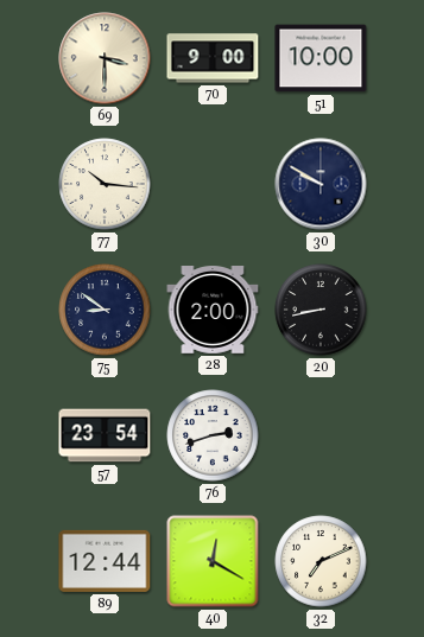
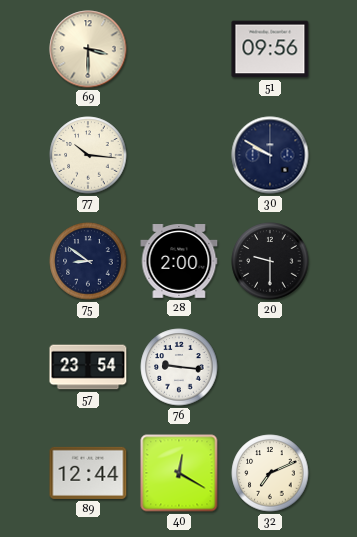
70: 9:00 -> none
51: 10:00 -> 09:56
20: 8:43 -> 9:30
76: 2:42 -> 9:16
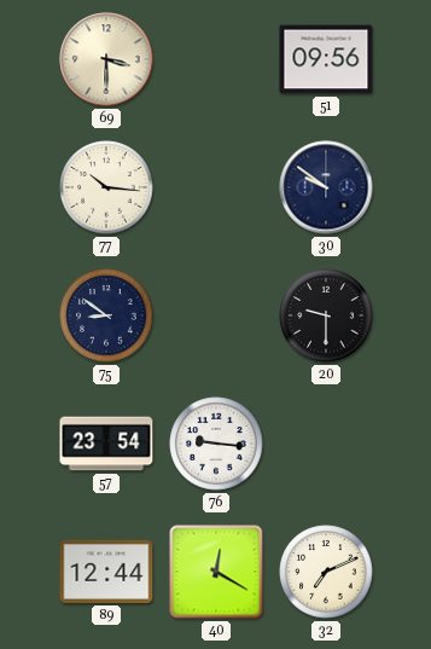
30: 9:50 -> 9:51
28: 2:00 -> none
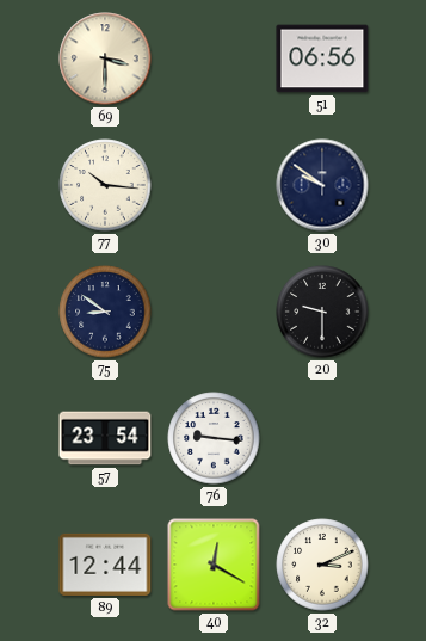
51: 09:56 -> 06:56
32: 7:11 -> 3:11
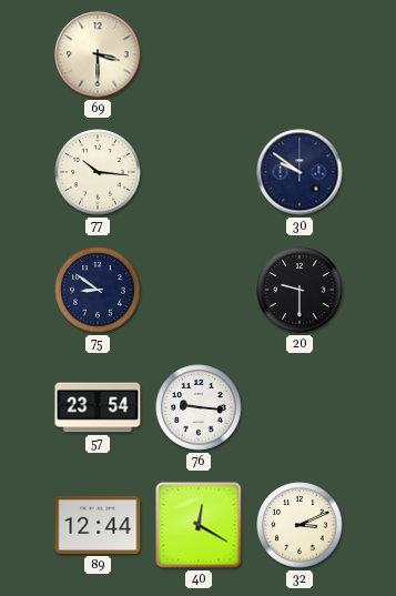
51: 06:56 -> none
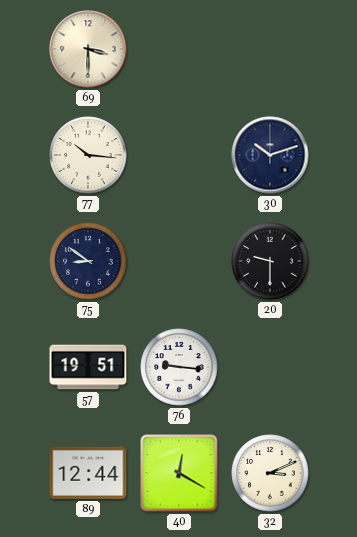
30: 9:51 -> 10:12
57: 23:54 -> 19:51
